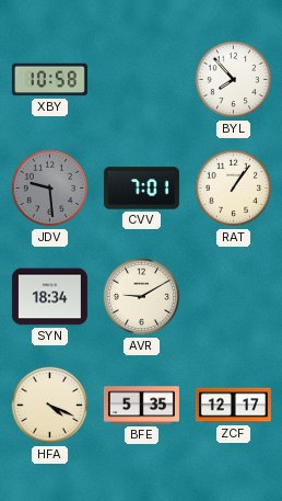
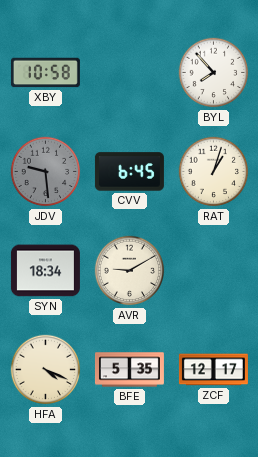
CVV: 7:01 -> 6:45
RAT: 1:06 -> 1:03
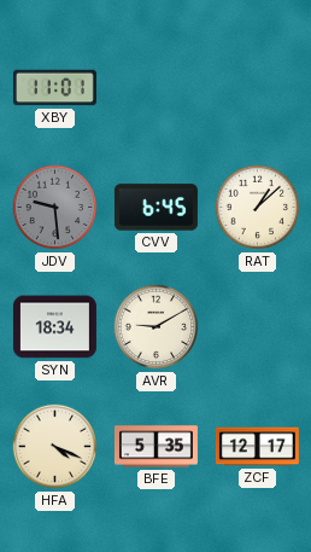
XBY: 10:58 -> 11:01
BYL: 7:53 -> none
RAT: 1:03 -> 1:08
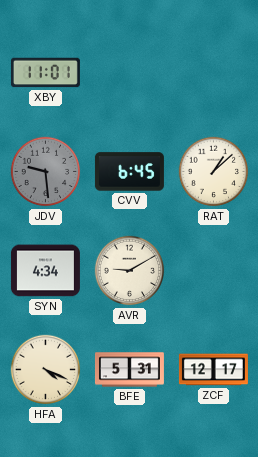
SYN: 18:34 -> 4:34
BFE: 5:35 -> 5:31
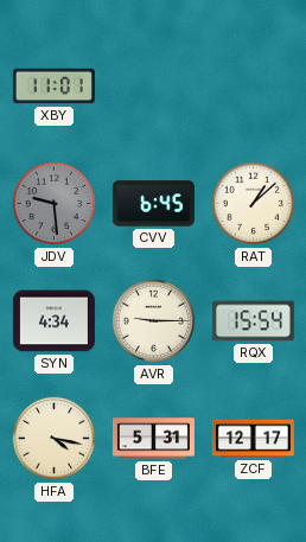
AVR: 9:10 -> 9:15
RQX: none -> 15:54
HFA: 4:19 -> 4:17
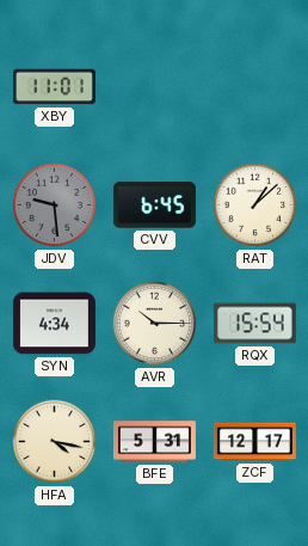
AVR: 9:15 -> 10:15
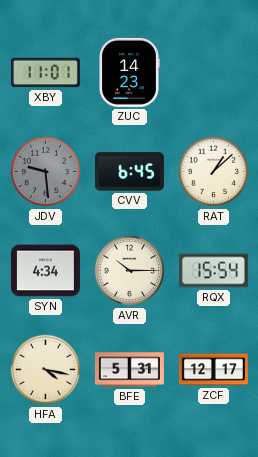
ZUC: none -> 14:23
